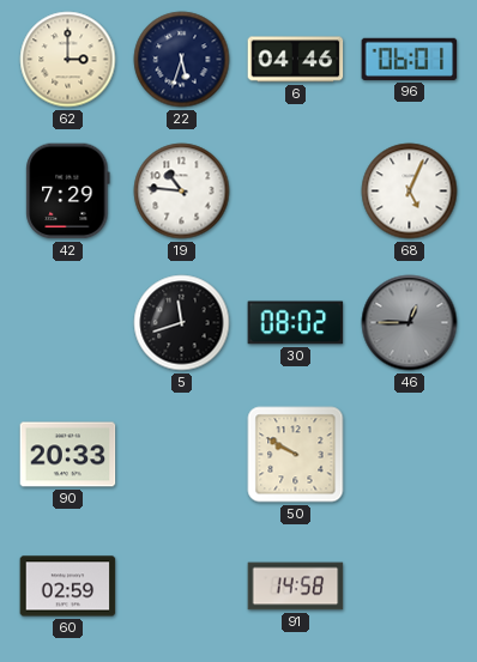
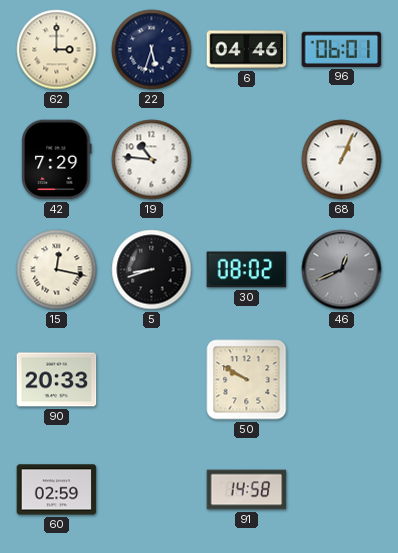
68: 5:04 -> 1:04
15: none -> 12:17
5: 11:42 -> 8:42
46: 12:45 -> 12:41
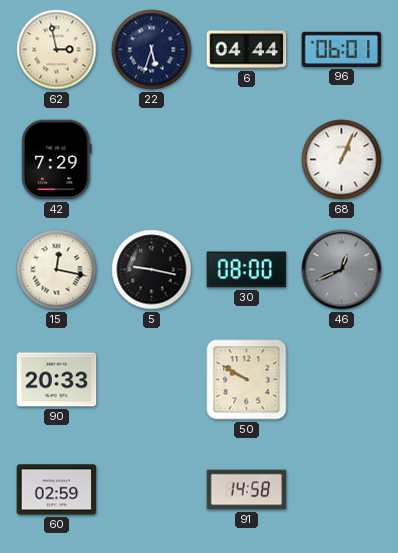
62: 3:00 -> 2:58
6: 04:46 -> 04:44
19: 10:46 -> none
5: 8:42 -> 9:17
30: 08:02 -> 08:00
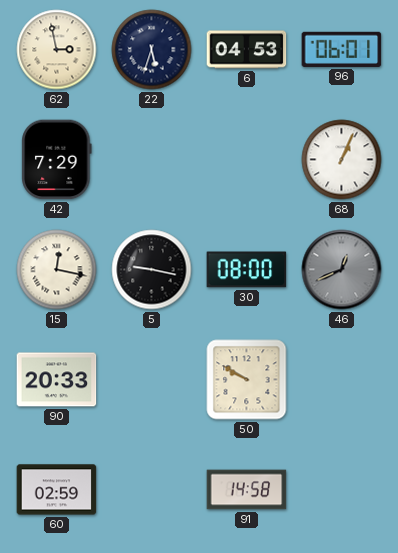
6: 04:44 -> 04:53
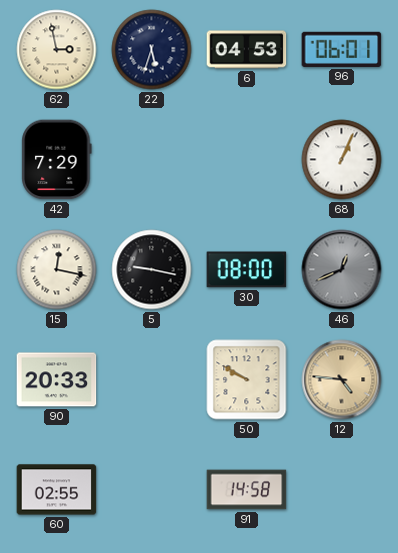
12: none -> 4:46
60: 02:59 -> 02:55
